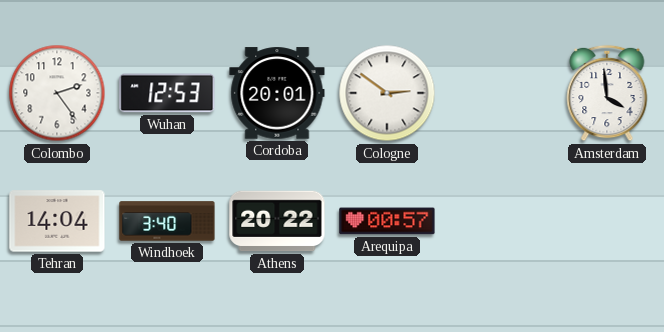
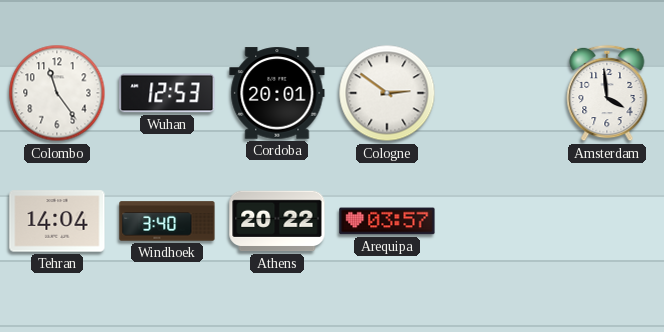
Colombo: 2:24 -> 11:24
Arequipa: 00:57 -> 03:57
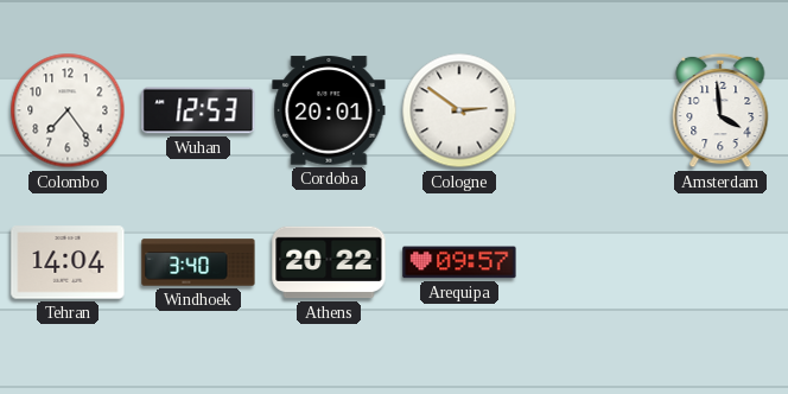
Colombo: 11:24 -> 7:24
Arequipa: 03:57 -> 09:57
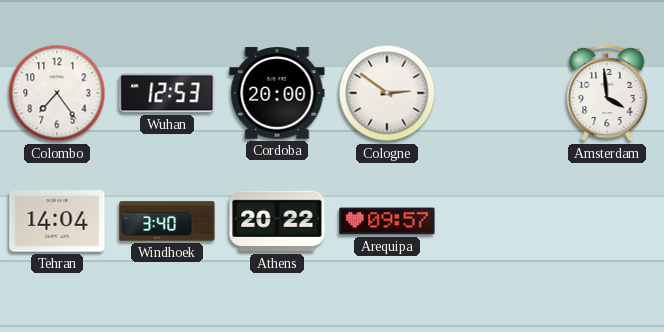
Cordoba: 20:01 -> 20:00
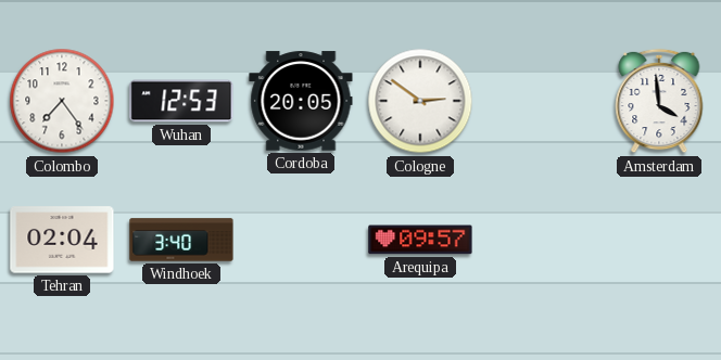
Cordoba: 20:00 -> 20:05
Tehran: 14:04 -> 02:04
Athens: 20:22 -> none
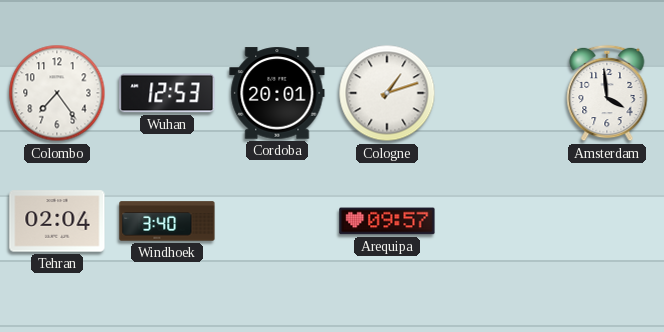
Cordoba: 20:05 -> 20:01
Cologne: 2:51 -> 1:12
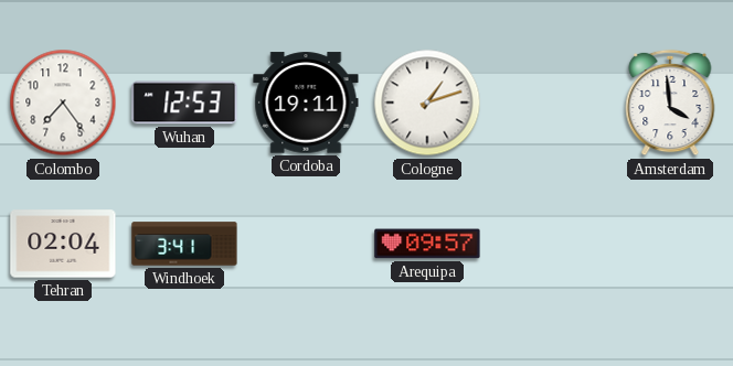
Cordoba: 20:01 -> 19:11
Windhoek: 3:40 -> 3:41
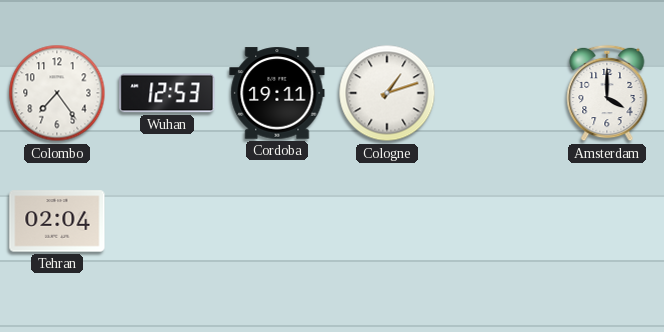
Amsterdam: 3:59 -> 4:00
Windhoek: 3:41 -> none
Arequipa: 09:57 -> none
